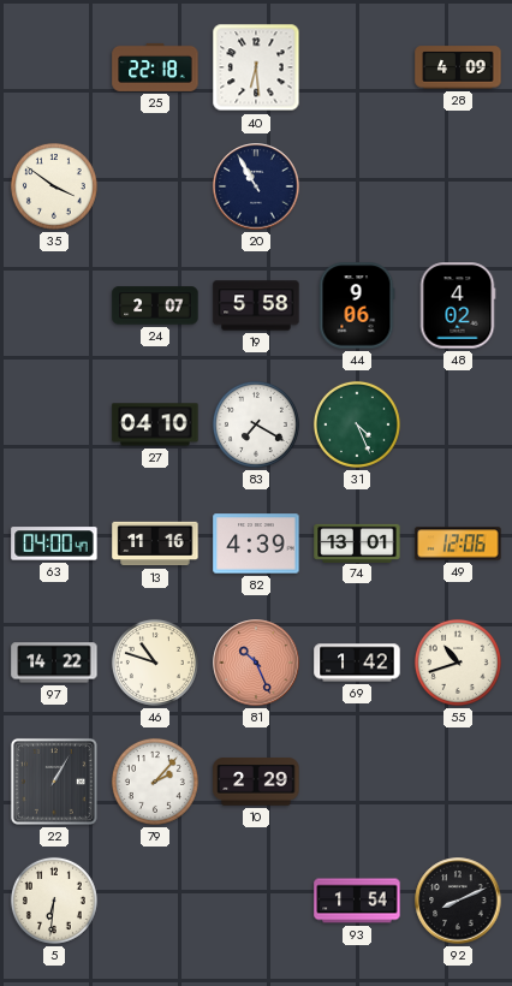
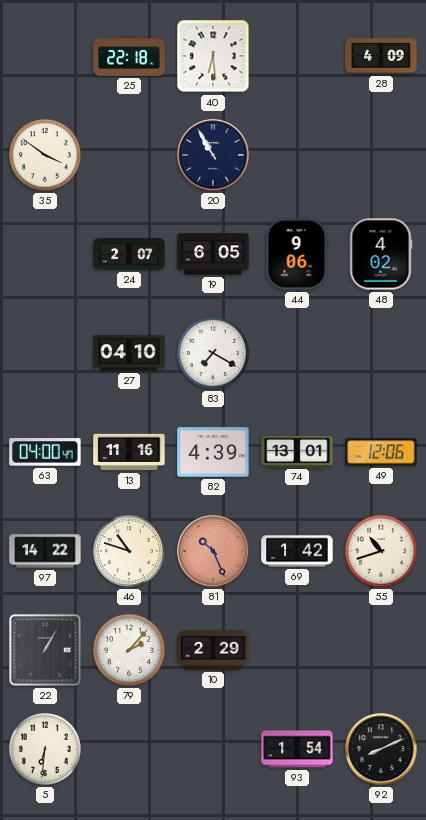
19: 5:58 -> 6:05
31: 4:26 -> none
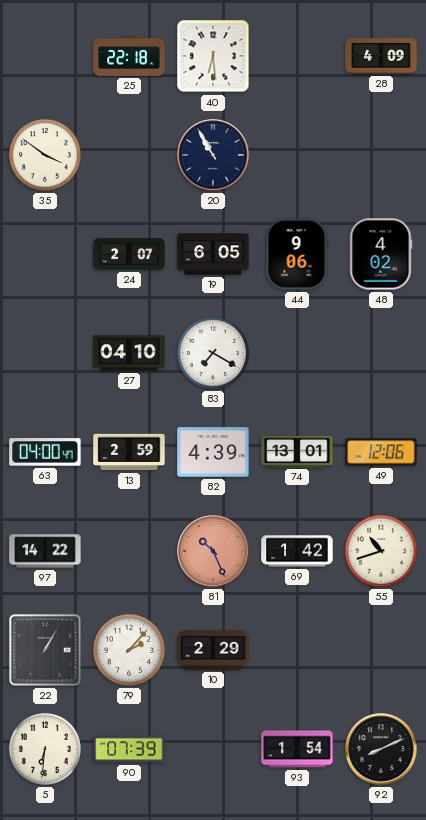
13: 11:16 -> 2:59
46: 10:48 -> none
90: none -> 07:39
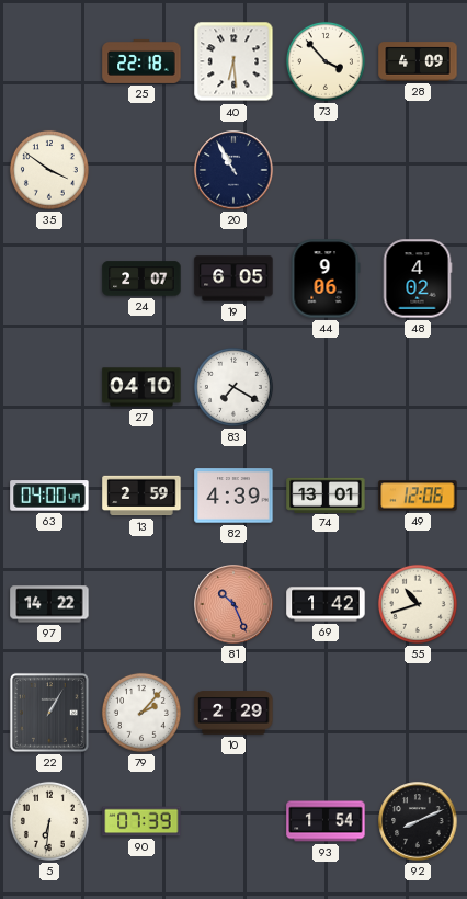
73: none -> 3:53
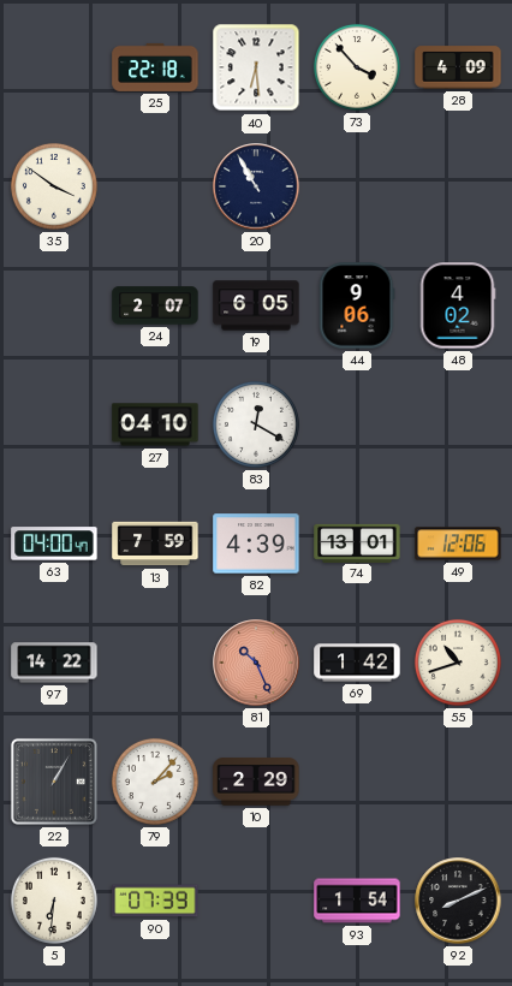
83: 7:20 -> 12:20
13: 2:59 -> 7:59
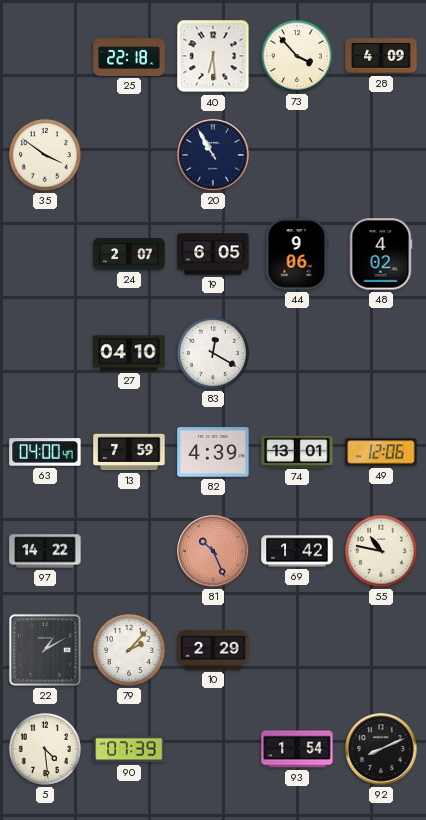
55: 10:42 -> 10:47
22: 1:05 -> 1:10
5: 6:31 -> 4:29
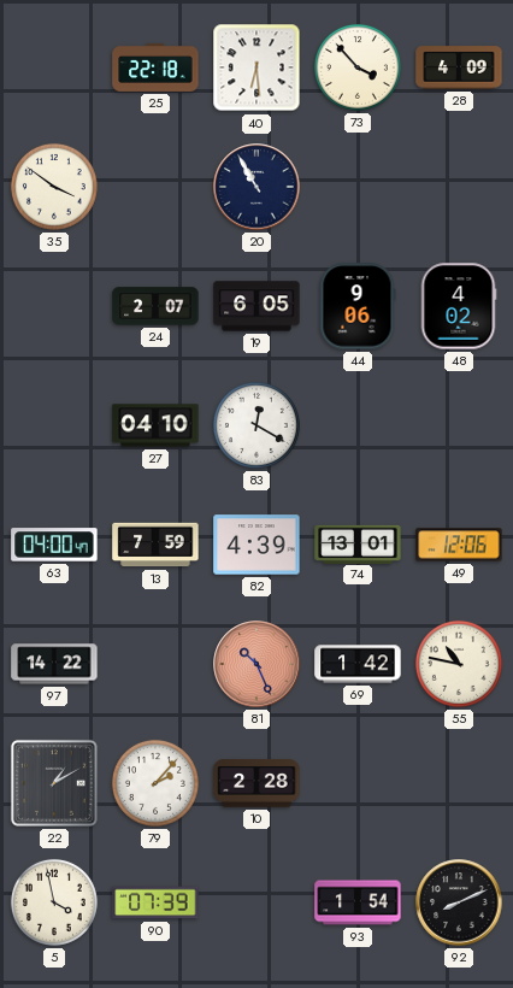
10: 2:29 -> 2:28
5: 4:29 -> 3:58
